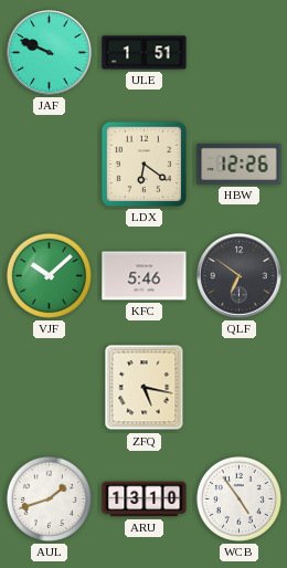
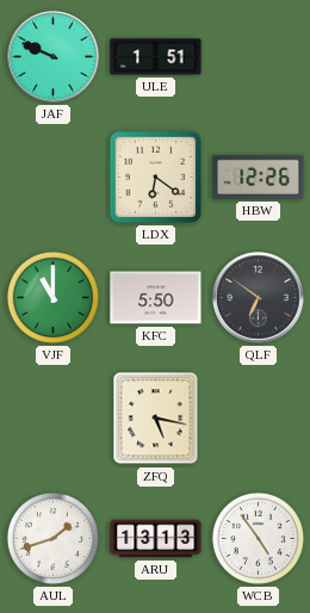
VJF: 10:08 -> 11:00
KFC: 5:46 -> 5:50
ARU: 13:10 -> 13:13
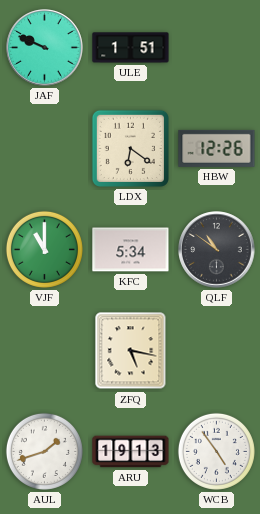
KFC: 5:50 -> 5:34
QLF: 6:51 -> 10:51
ARU: 13:13 -> 19:13
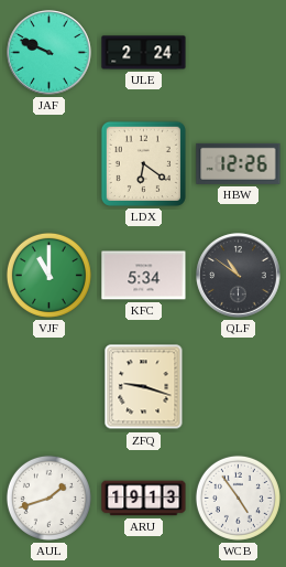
ULE: 1:51 -> 2:24
ZFQ: 5:17 -> 9:18
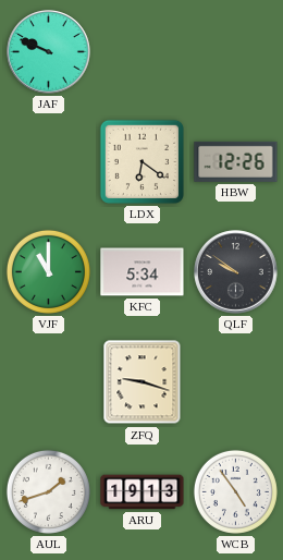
ULE: 2:24 -> none
QLF: 10:51 -> 9:51
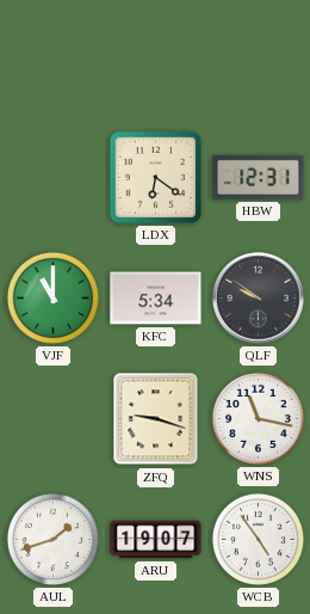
JAF: 9:49 -> none
HBW: 12:26 -> 12:31
WNS: none -> 11:17
ARU: 19:13 -> 19:07
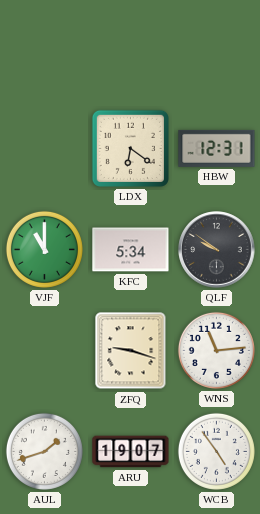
WNS: 11:17 -> 11:14
